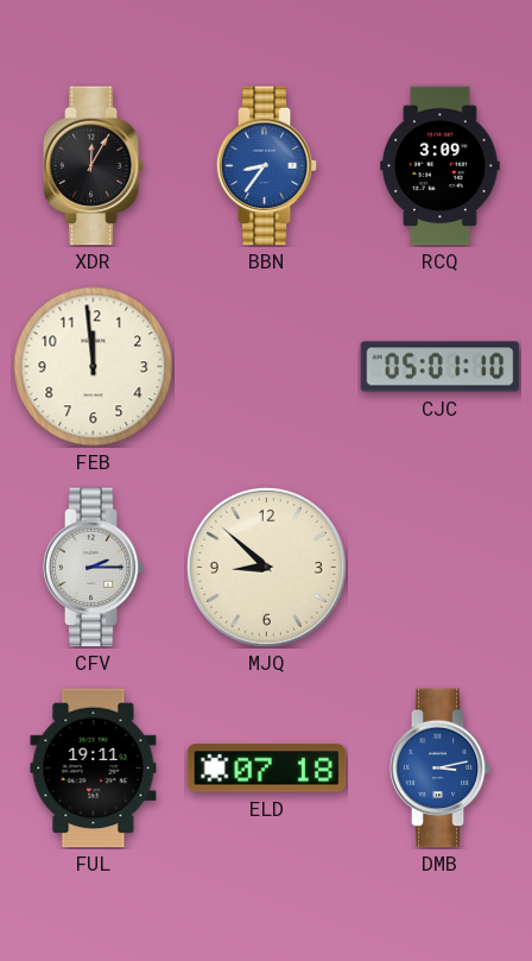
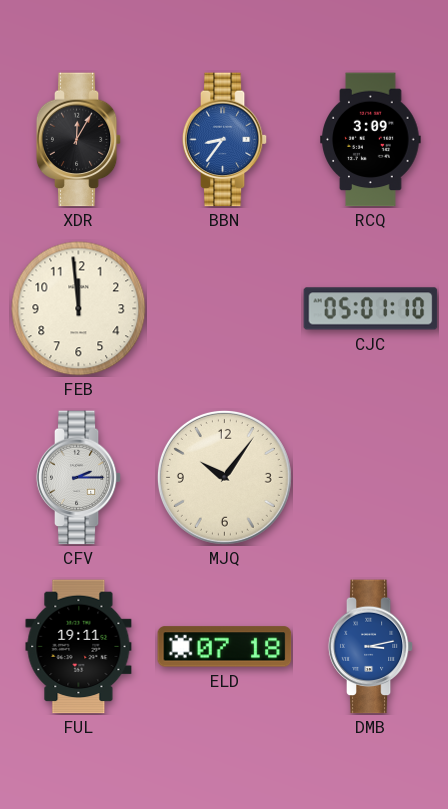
MJQ: 8:52 -> 10:06
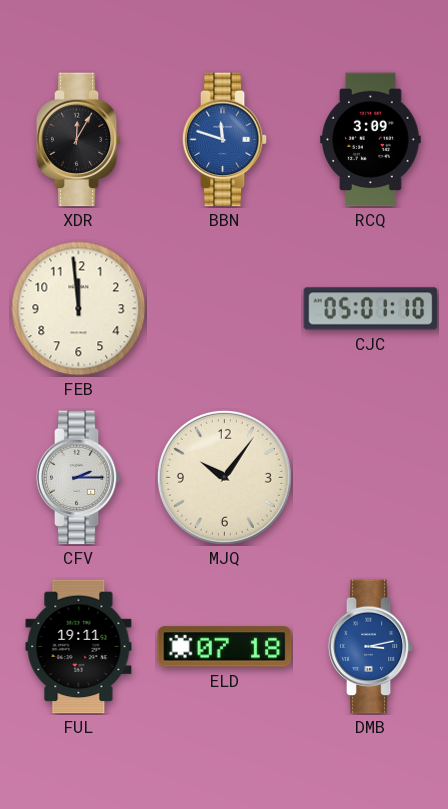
BBN: 8:36 -> 11:48
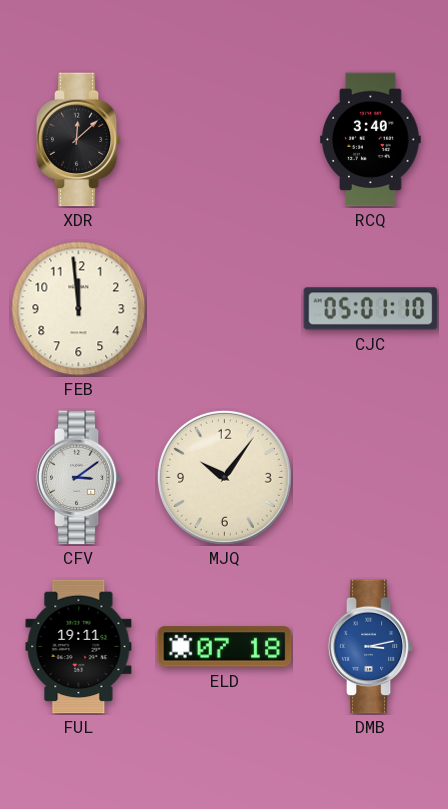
XDR: 12:05 -> 12:08
BBN: 11:48 -> none
RCQ: 3:09 -> 3:40
CFV: 2:15 -> 3:09
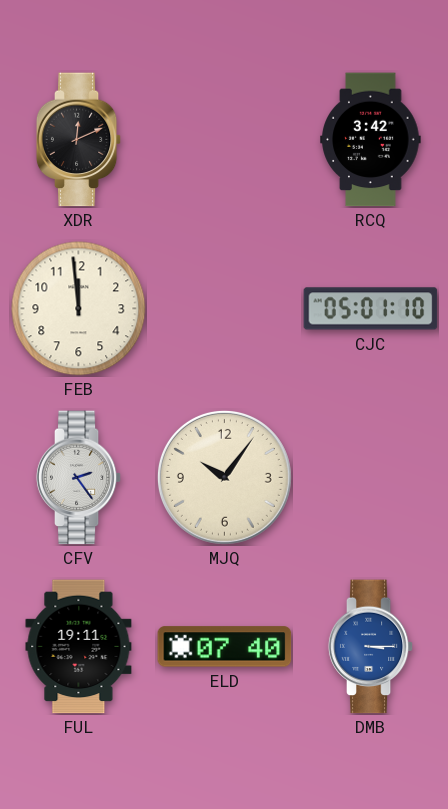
XDR: 12:08 -> 12:11
RCQ: 3:40 -> 3:42
CFV: 3:09 -> 2:24
ELD: 07:18 -> 07:40
DMB: 3:13 -> 3:15
